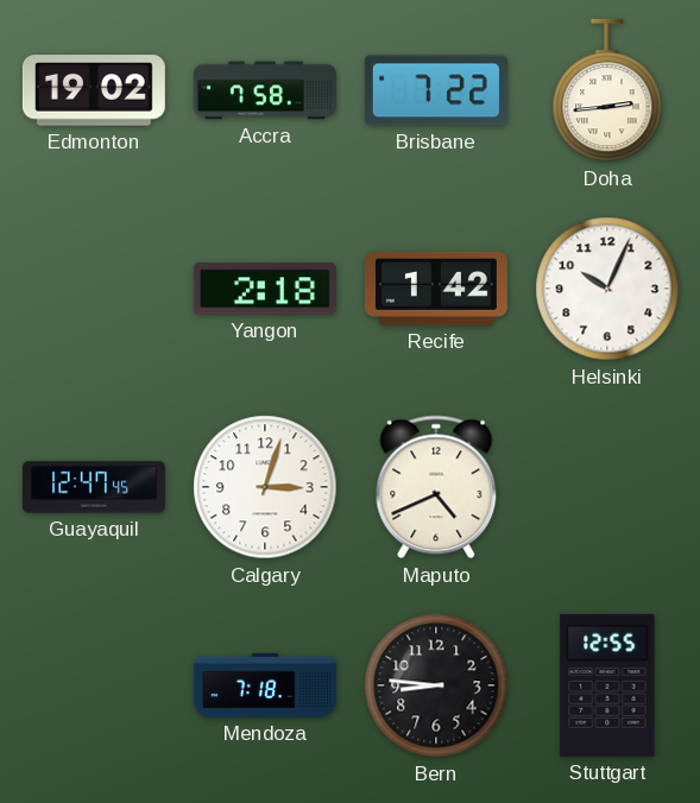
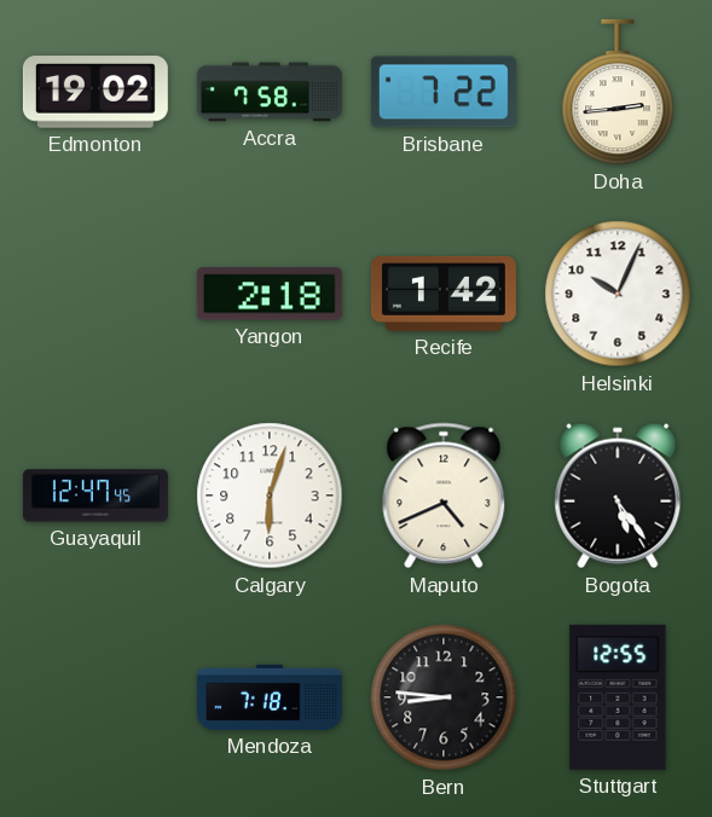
Calgary: 3:03 -> 6:03
Bogota: none -> 5:24
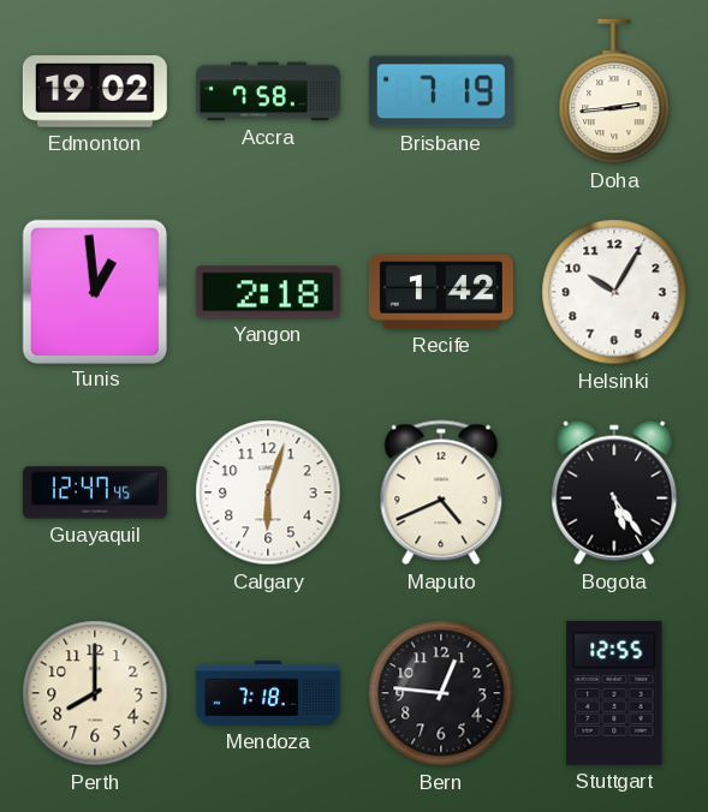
Brisbane: 7:22 -> 7:19
Tunis: none -> 12:59
Helsinki: 10:04 -> 10:05
Perth: none -> 8:00
Bern: 8:46 -> 12:46
